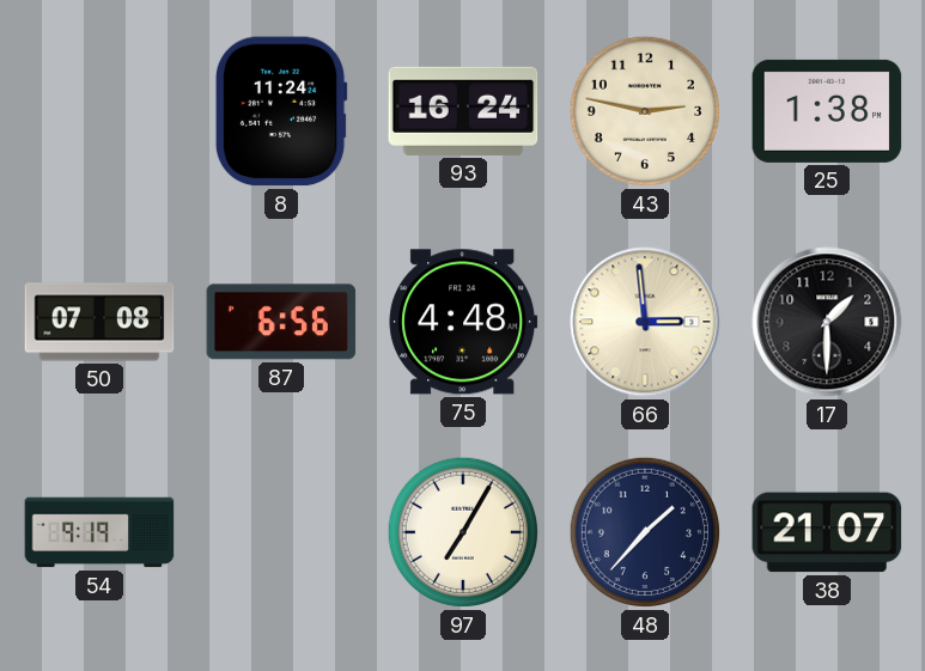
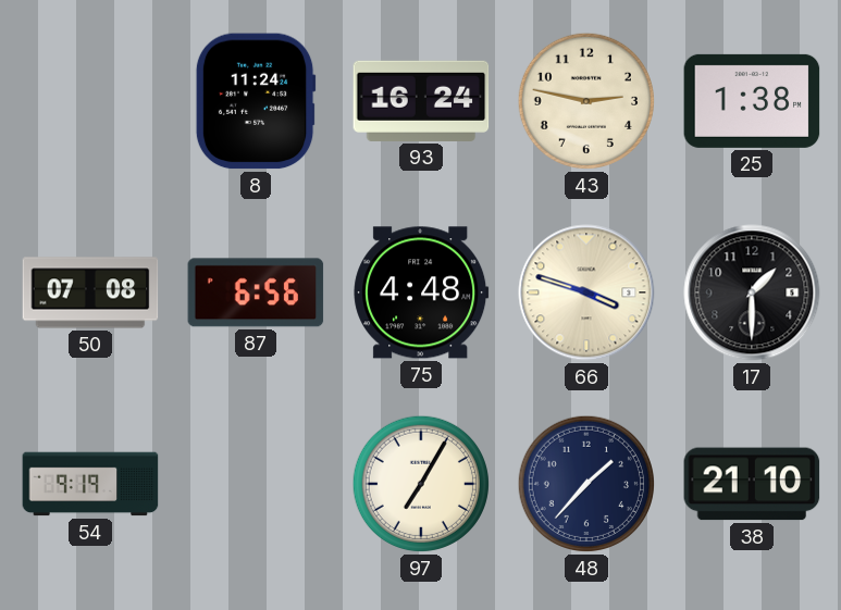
66: 2:59 -> 3:48
38: 21:07 -> 21:10
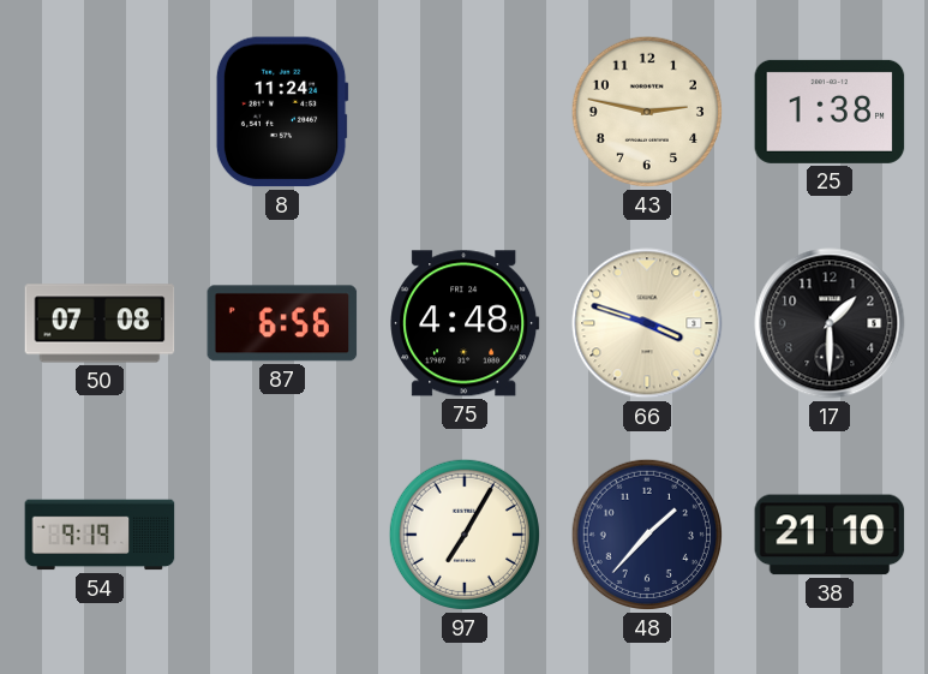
93: 16:24 -> none
